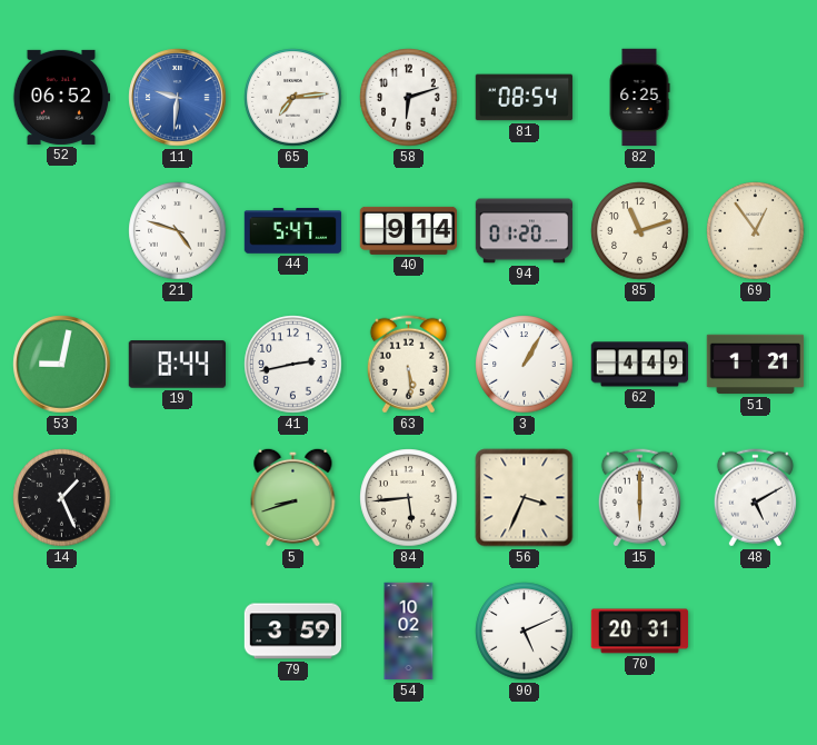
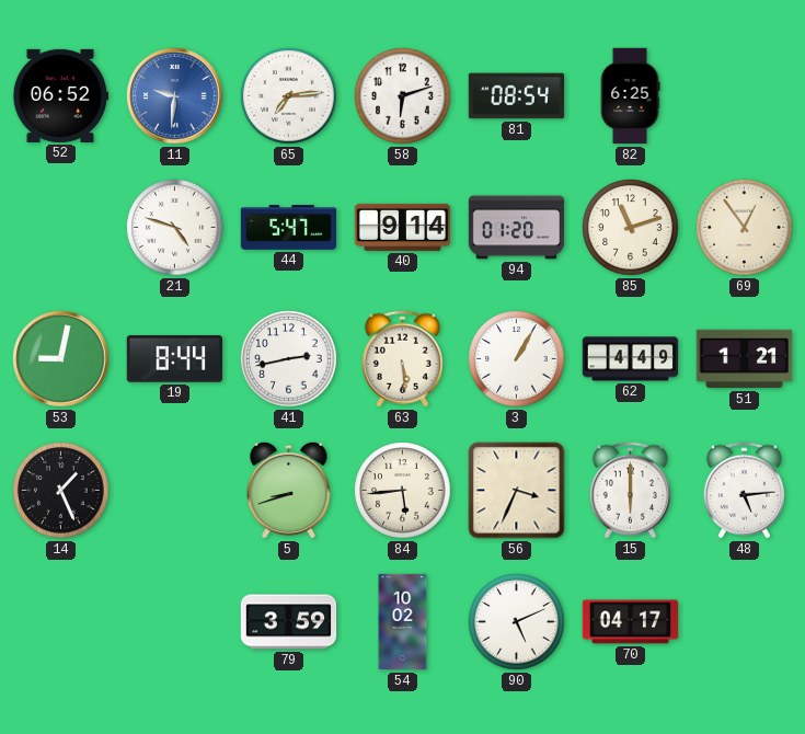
48: 5:10 -> 5:14
70: 20:31 -> 04:17
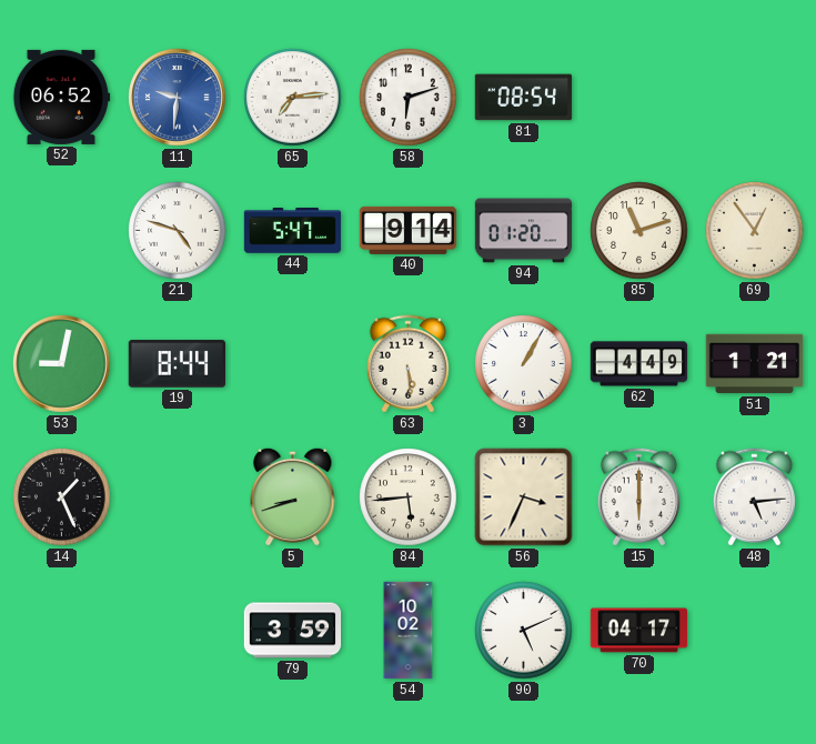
82: 6:25 -> none
41: 2:43 -> none
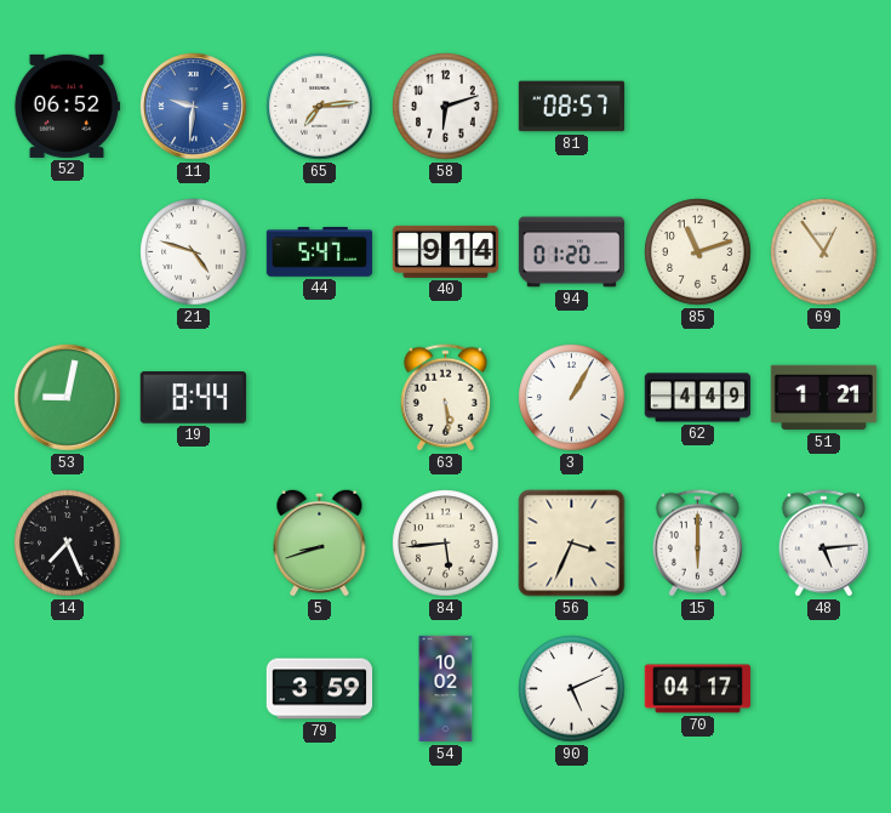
81: 08:54 -> 08:57
14: 1:26 -> 7:26
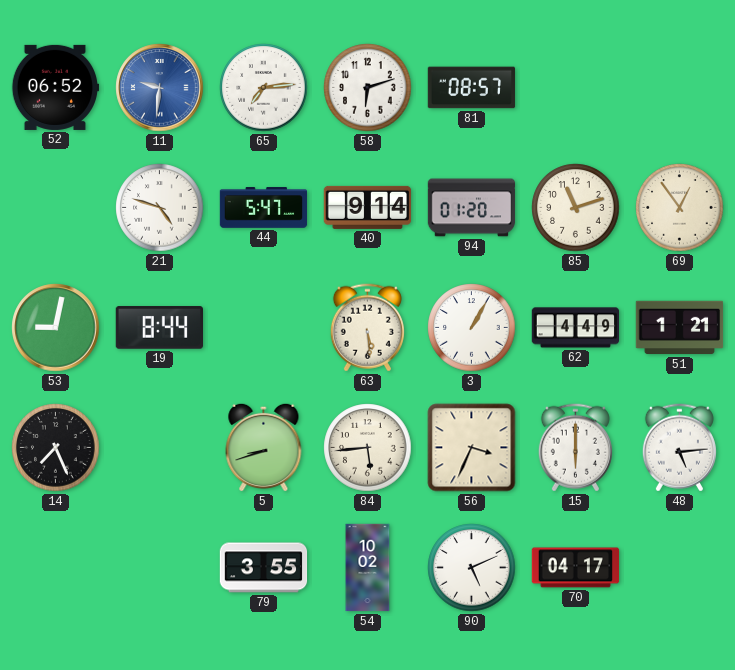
79: 3:59 -> 3:55
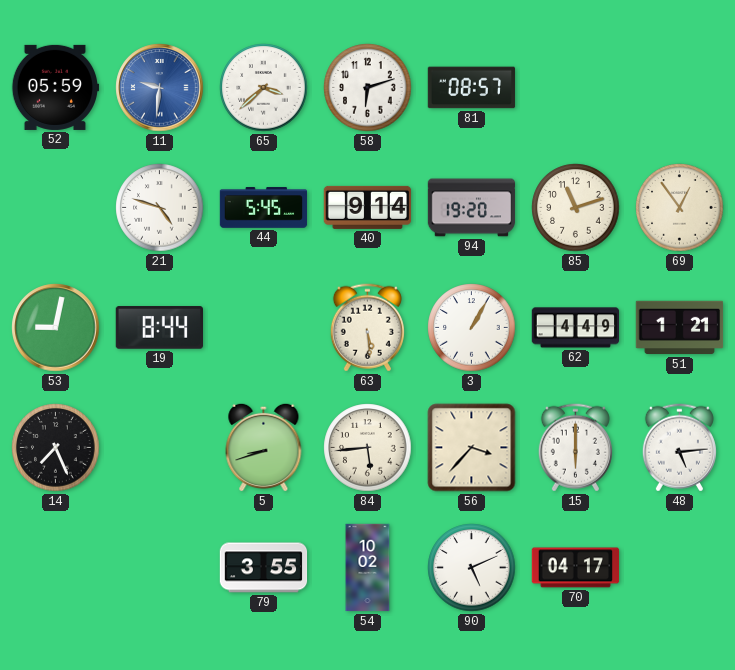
52: 06:52 -> 05:59
65: 7:14 -> 3:38
44: 5:47 -> 5:45
94: 01:20 -> 19:20
56: 3:34 -> 3:37
